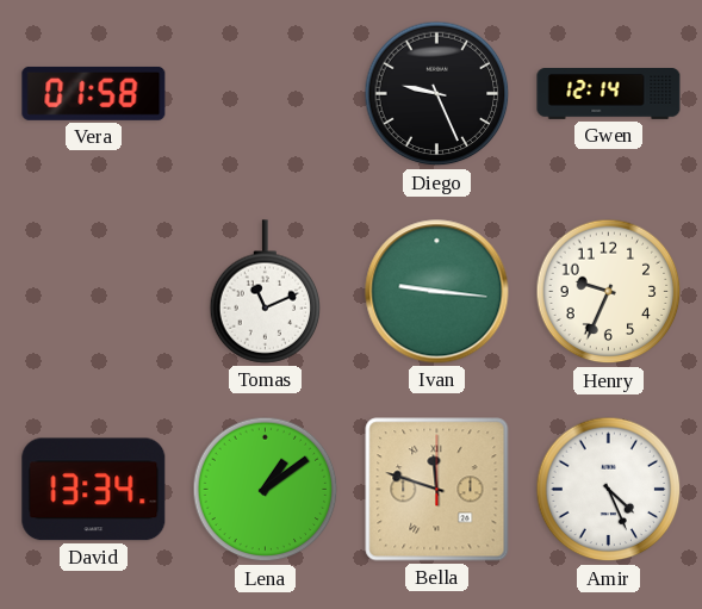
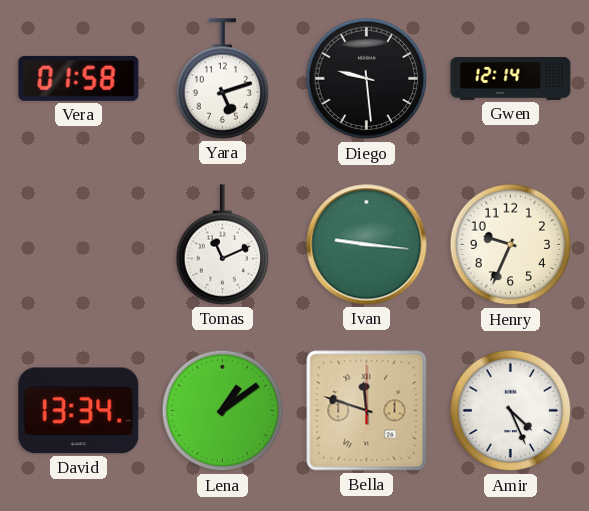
Yara: none -> 5:12
Diego: 9:26 -> 9:29
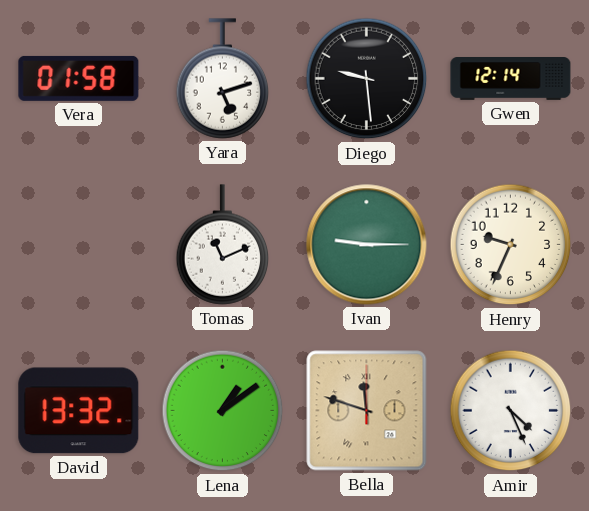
Ivan: 9:16 -> 9:15
David: 13:34 -> 13:32
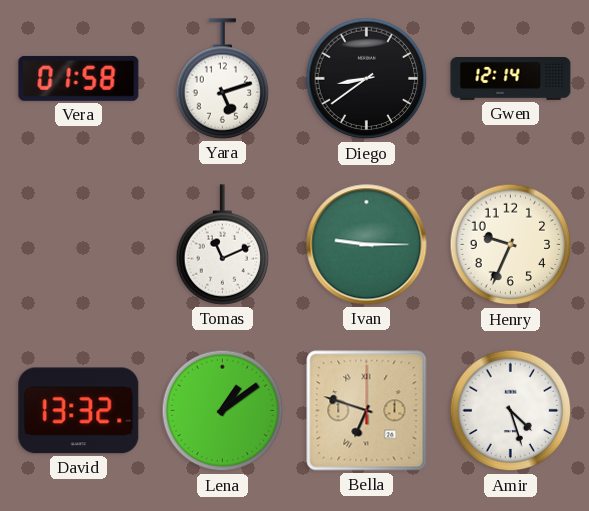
Diego: 9:29 -> 8:39
Bella: 11:48 -> 6:48
Amir: 4:26 -> 4:27
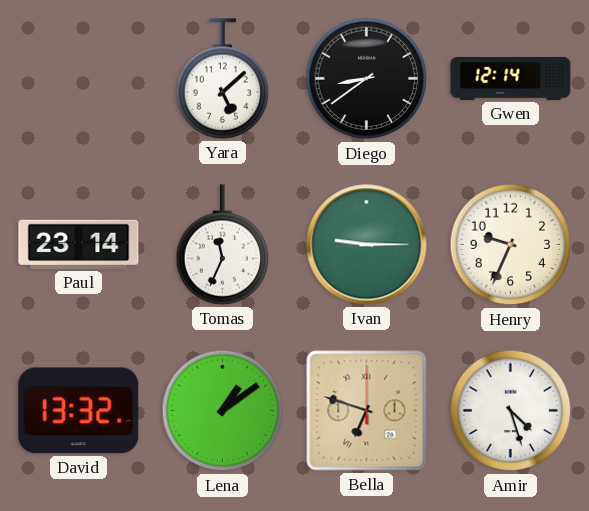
Vera: 01:58 -> none
Yara: 5:12 -> 5:08
Paul: none -> 23:14
Tomas: 11:11 -> 11:34
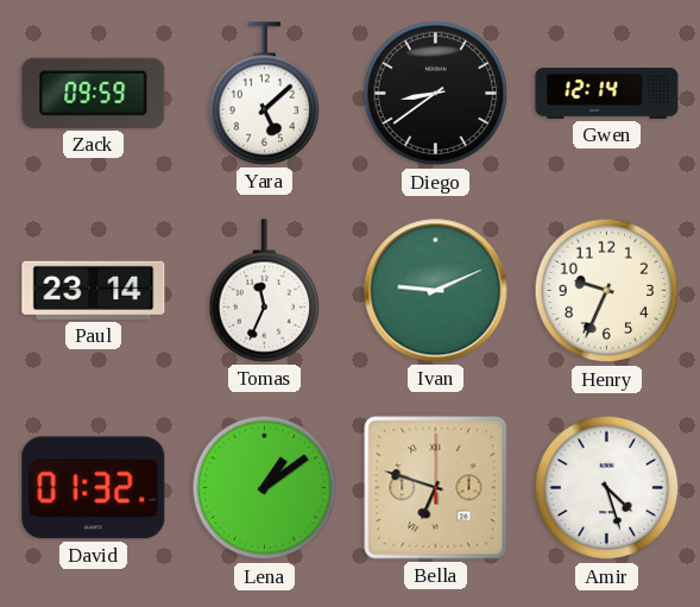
Zack: none -> 09:59
Ivan: 9:15 -> 9:11
David: 13:32 -> 01:32
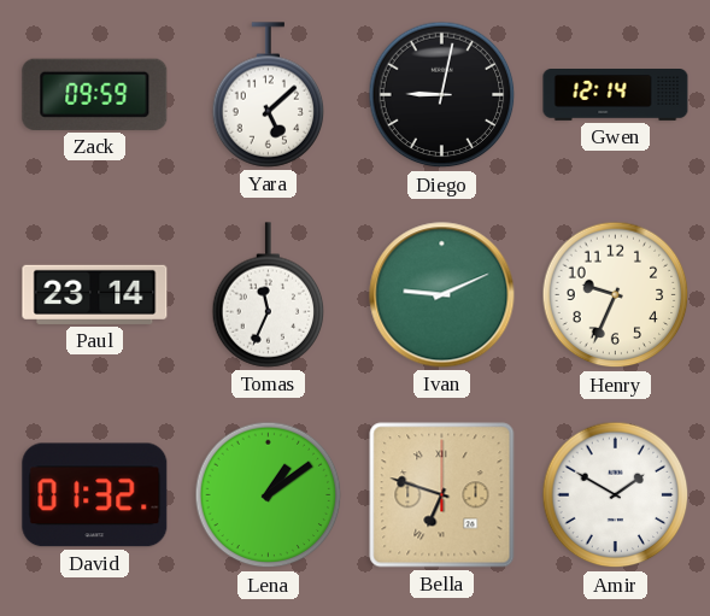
Diego: 8:39 -> 9:02
Amir: 4:27 -> 1:50
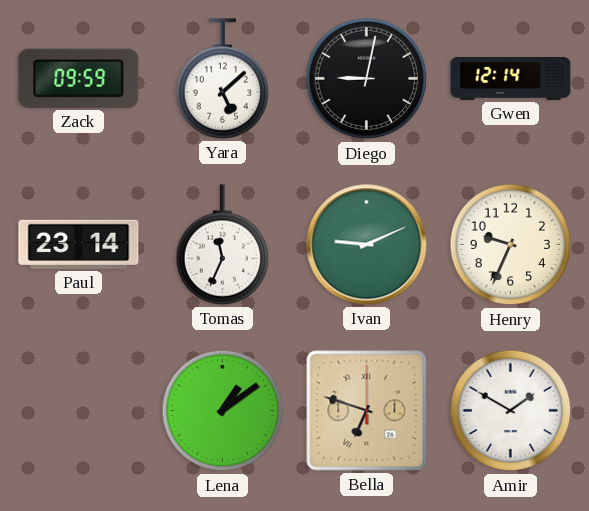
David: 01:32 -> none
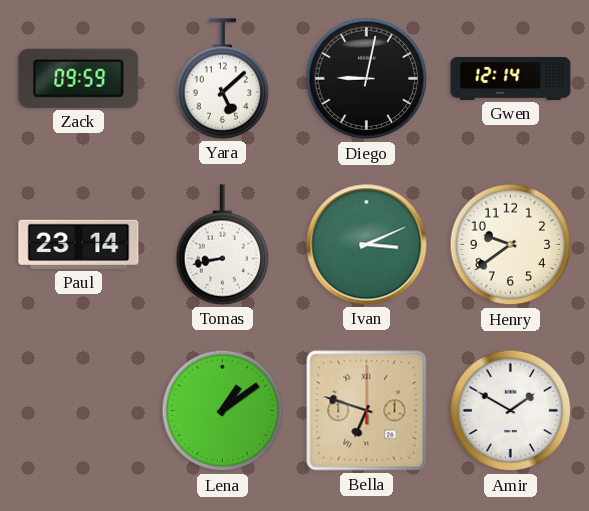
Tomas: 11:34 -> 8:43
Ivan: 9:11 -> 3:11
Henry: 9:34 -> 9:39
